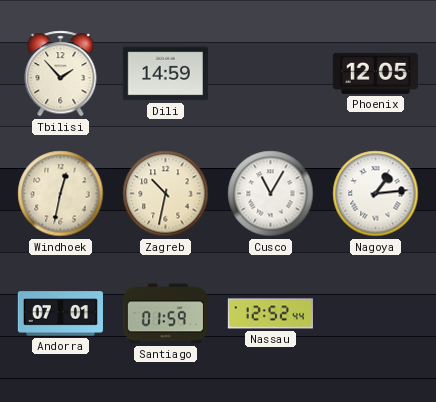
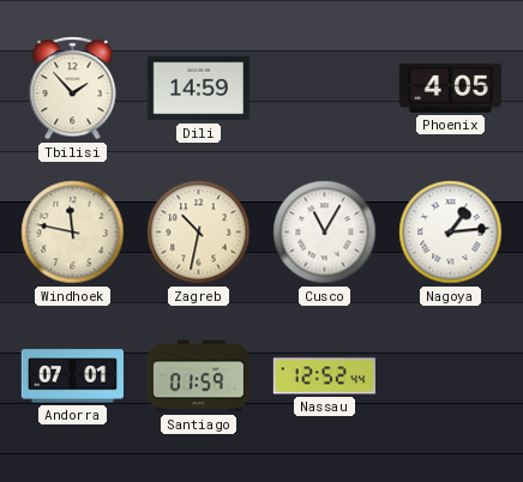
Phoenix: 12:05 -> 4:05
Windhoek: 12:32 -> 11:47
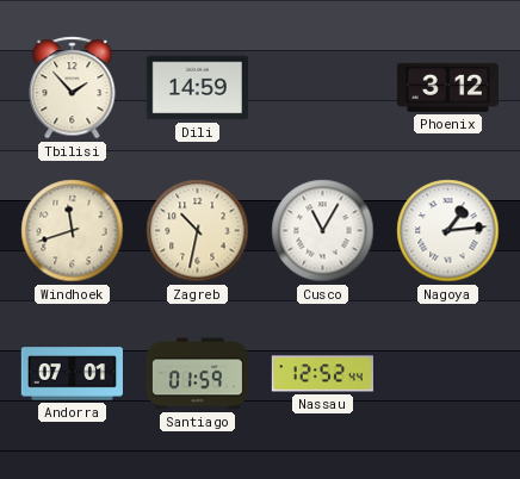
Phoenix: 4:05 -> 3:12
Windhoek: 11:47 -> 11:42
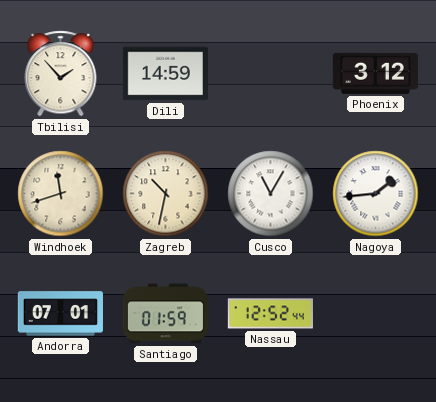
Nagoya: 1:14 -> 1:44
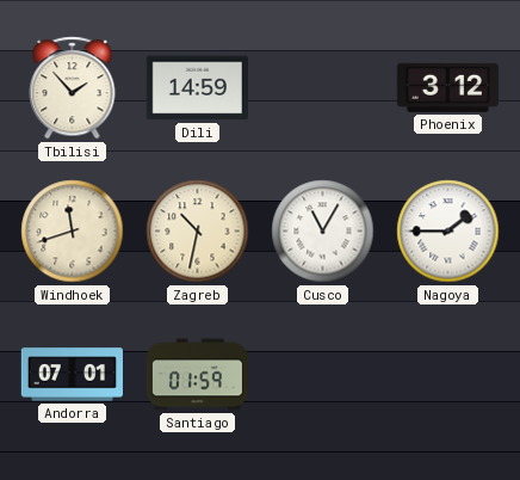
Nagoya: 1:44 -> 1:45
Nassau: 12:52 -> none
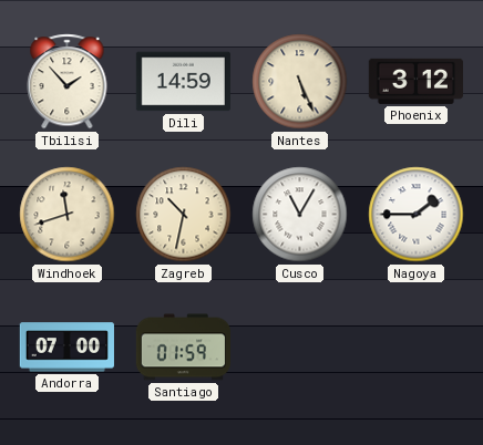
Nantes: none -> 5:26
Andorra: 07:01 -> 07:00
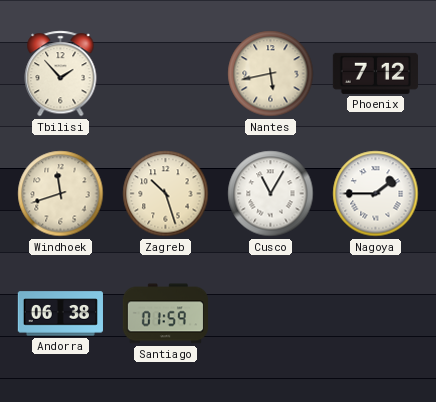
Dili: 14:59 -> none
Nantes: 5:26 -> 5:43
Phoenix: 3:12 -> 7:12
Zagreb: 10:32 -> 10:27
Andorra: 07:00 -> 06:38
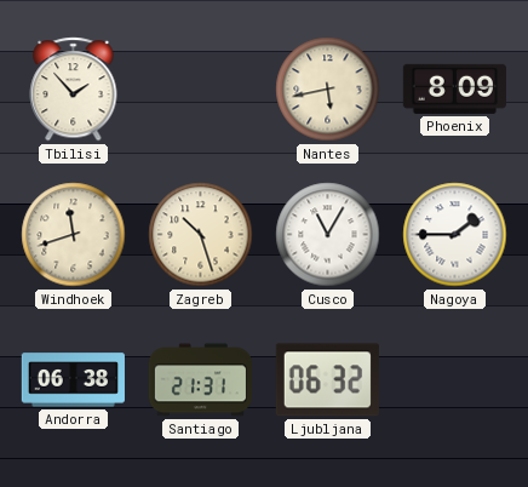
Phoenix: 7:12 -> 8:09
Santiago: 01:59 -> 21:31
Ljubljana: none -> 06:32
